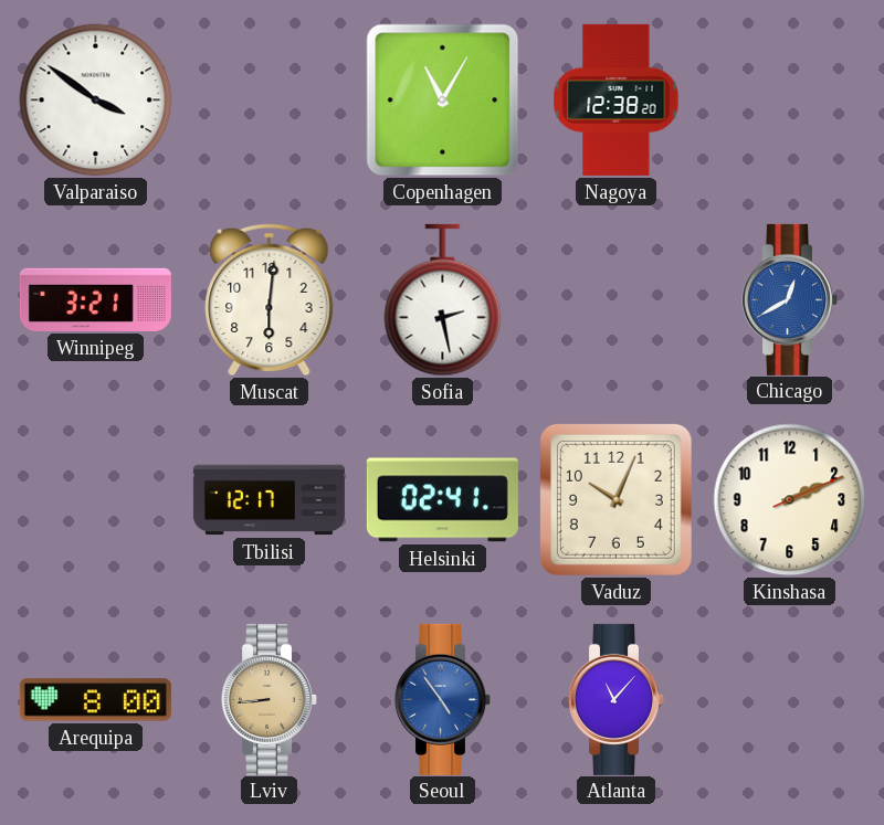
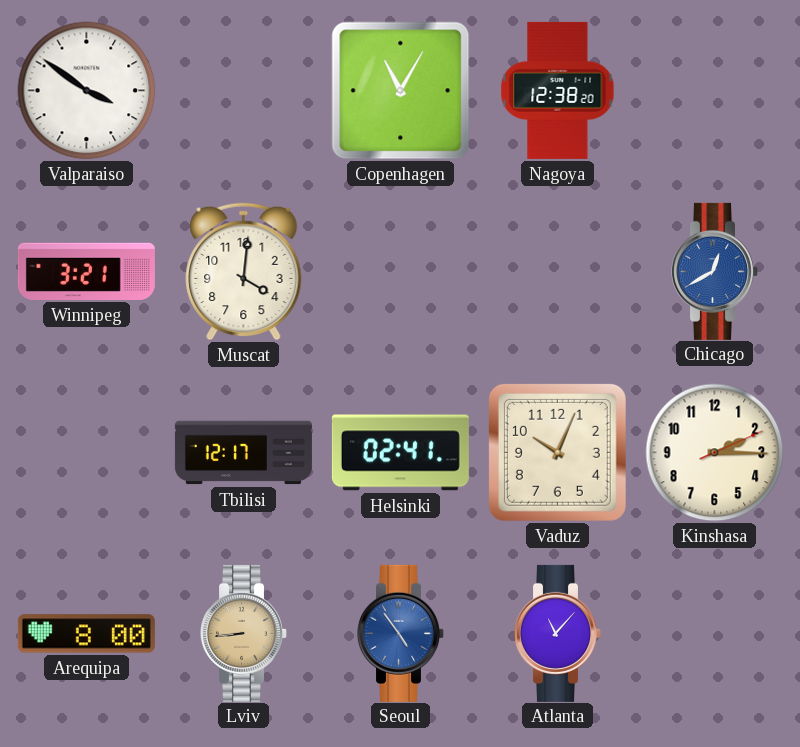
Muscat: 6:01 -> 4:01
Sofia: 2:28 -> none
Kinshasa: 2:11 -> 2:15
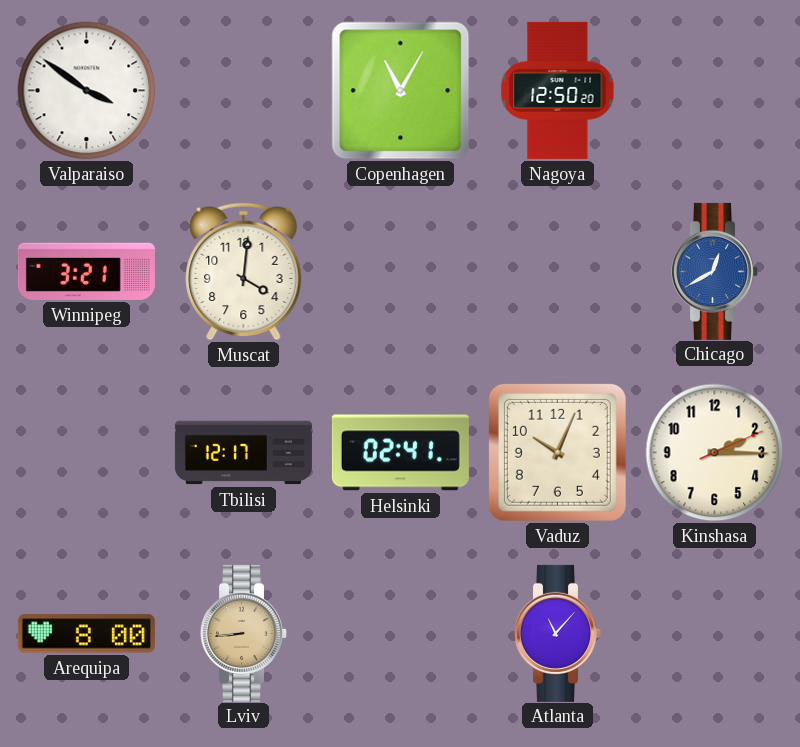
Nagoya: 12:38 -> 12:50
Seoul: 4:54 -> none
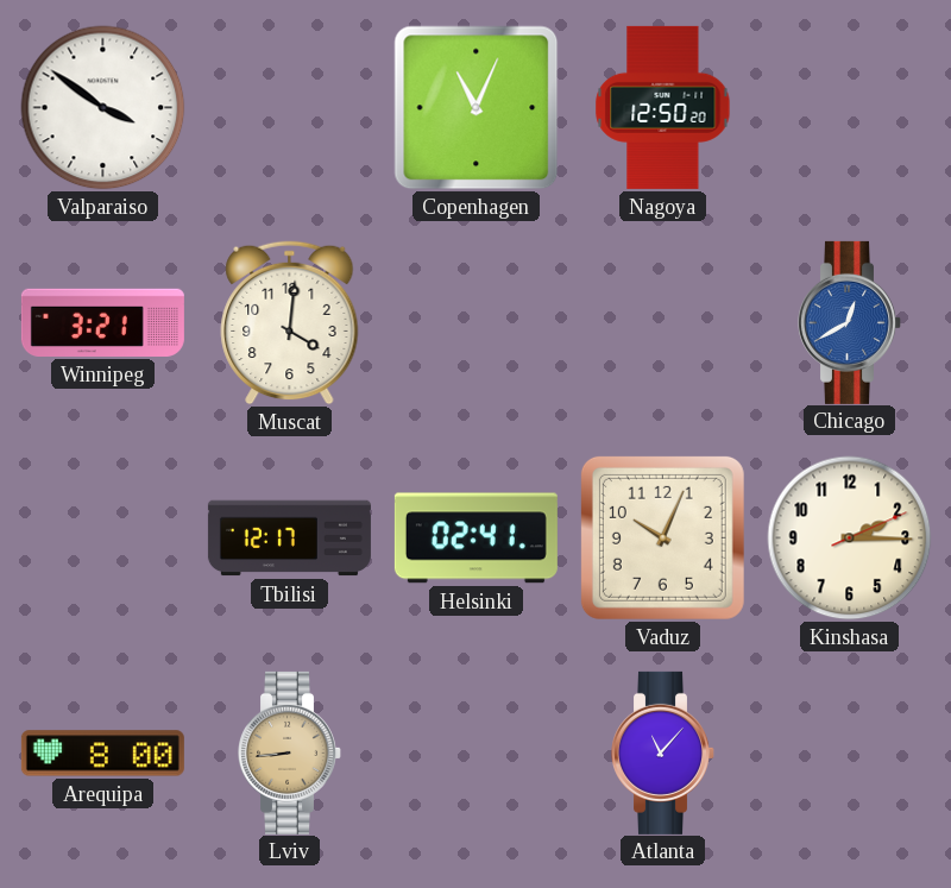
Copenhagen: 11:05 -> 11:04
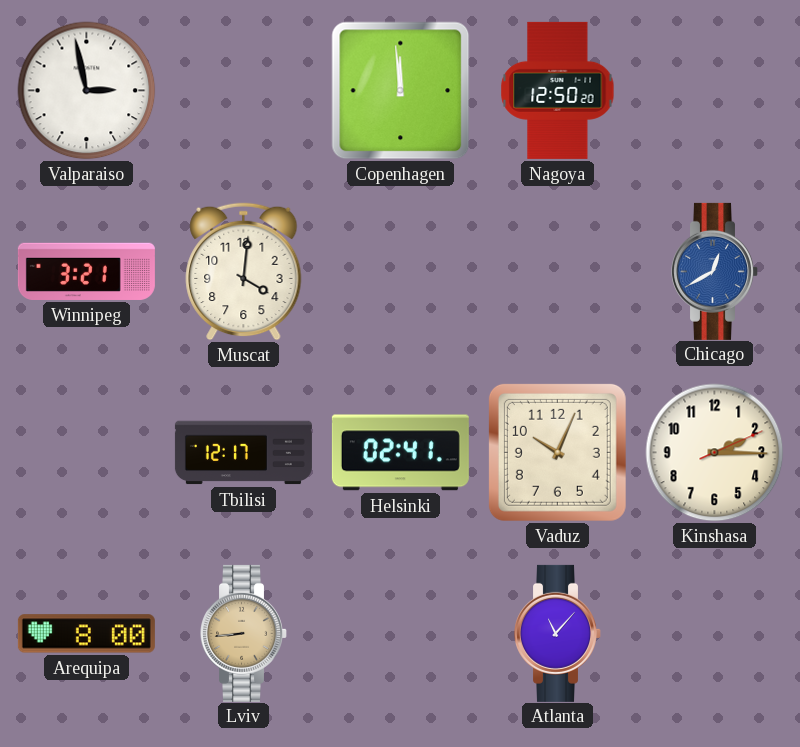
Valparaiso: 3:51 -> 2:58
Copenhagen: 11:04 -> 11:59
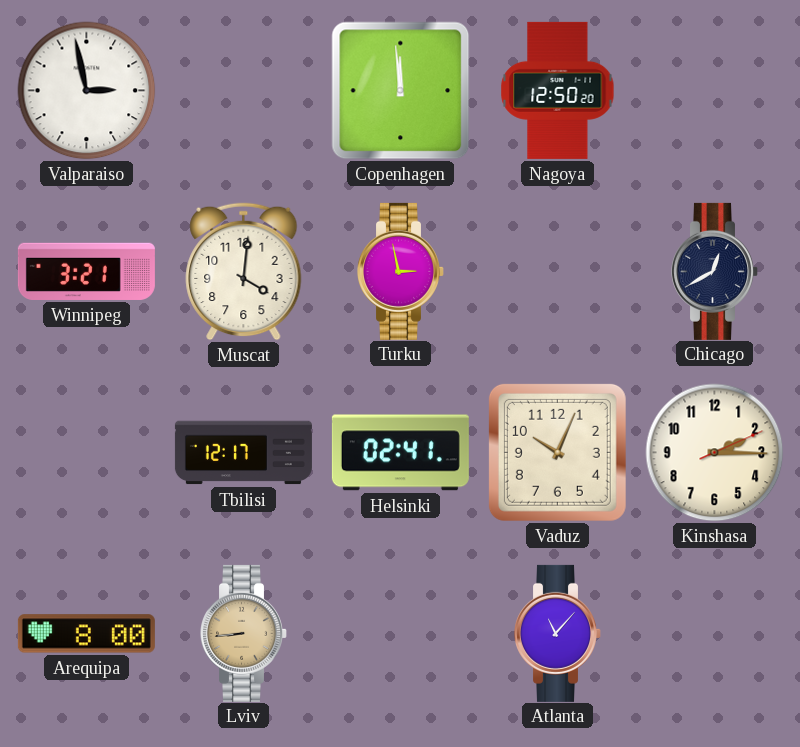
Turku: none -> 2:58
Chicago dial: blue -> navy
